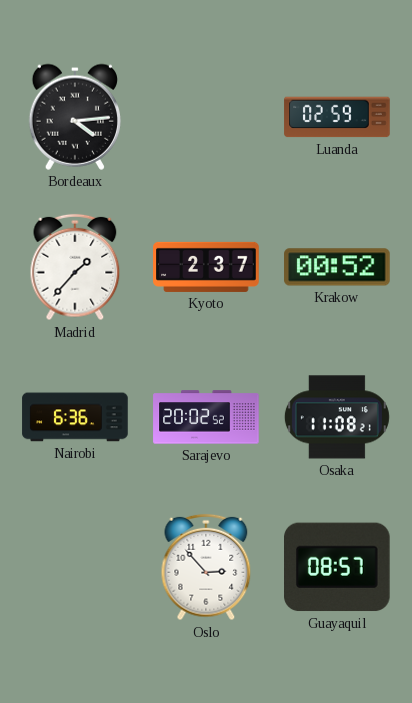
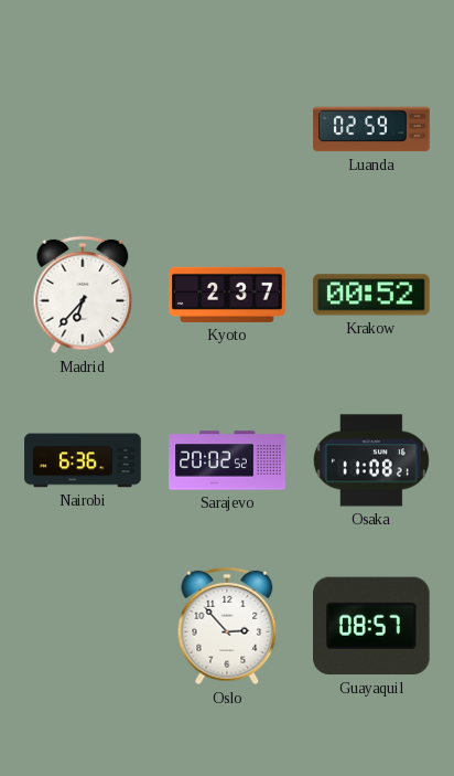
Bordeaux: 4:14 -> none
Madrid: 1:37 -> 6:37
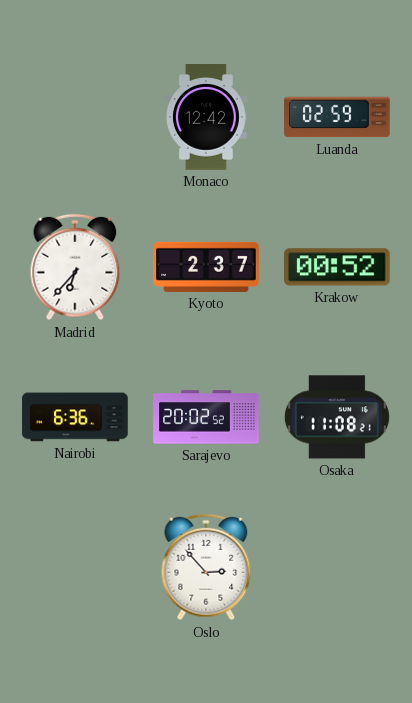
Monaco: none -> 12:42
Guayaquil: 08:57 -> none
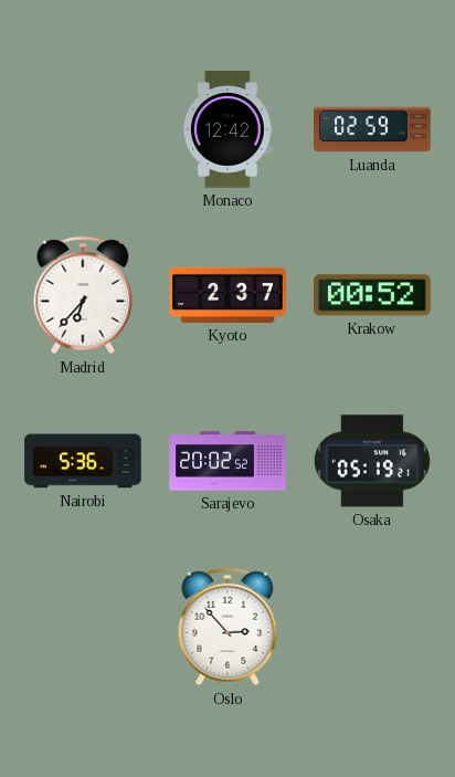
Nairobi: 6:36 -> 5:36
Osaka: 11:08 -> 05:19
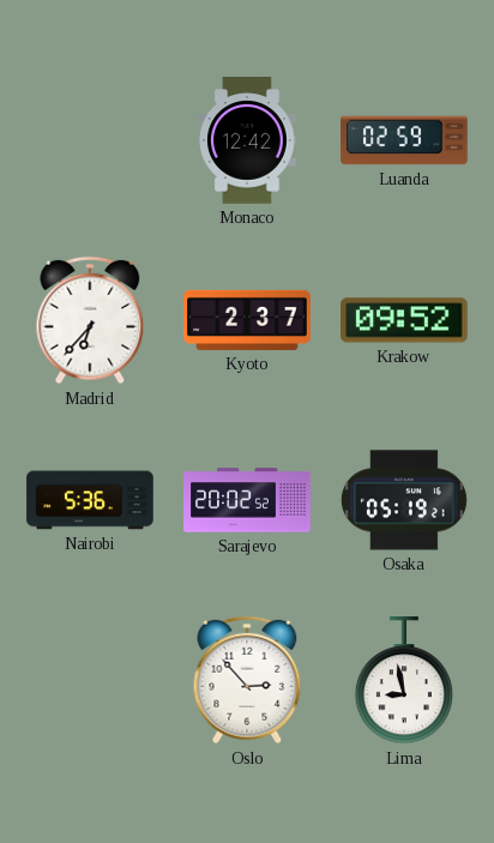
Krakow: 00:52 -> 09:52
Lima: none -> 8:58
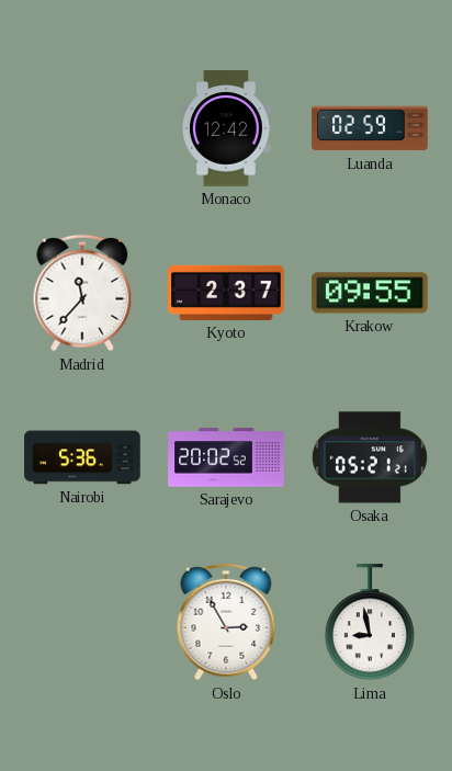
Madrid: 6:37 -> 11:37
Krakow: 09:52 -> 09:55
Osaka: 05:19 -> 05:21
Oslo: 2:53 -> 2:55
